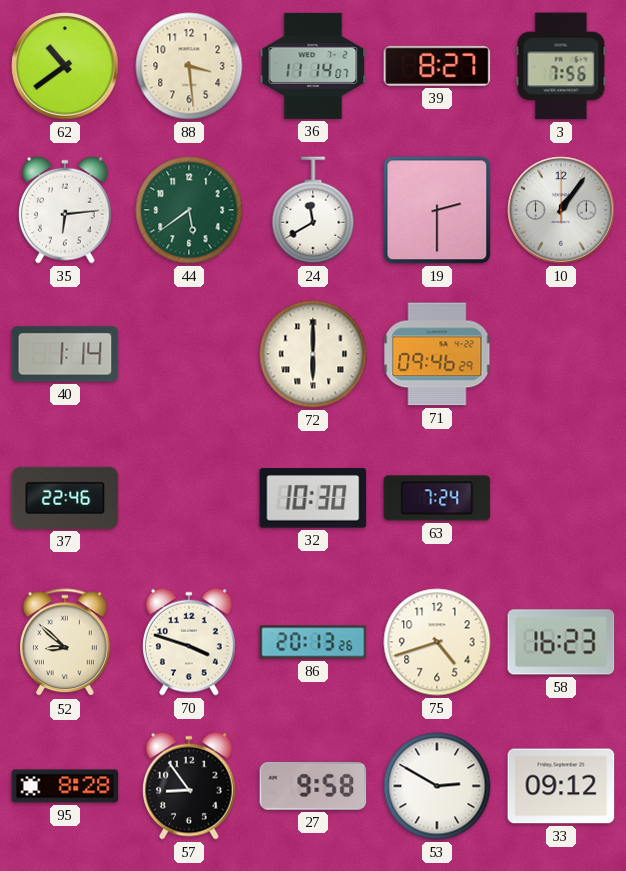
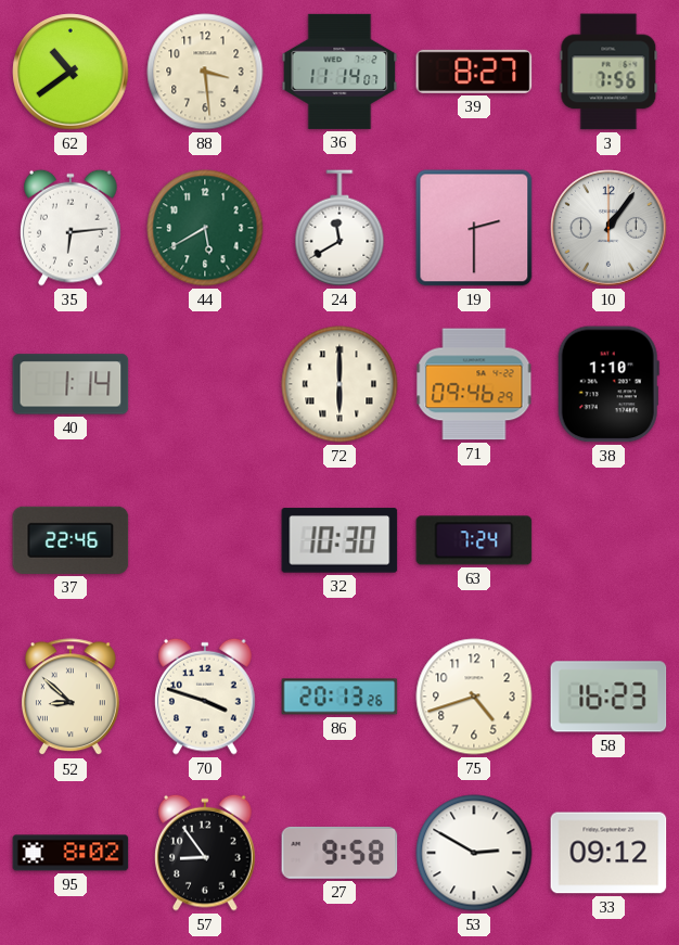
44: 5:39 -> 5:40
38: none -> 1:10
95: 8:28 -> 8:02
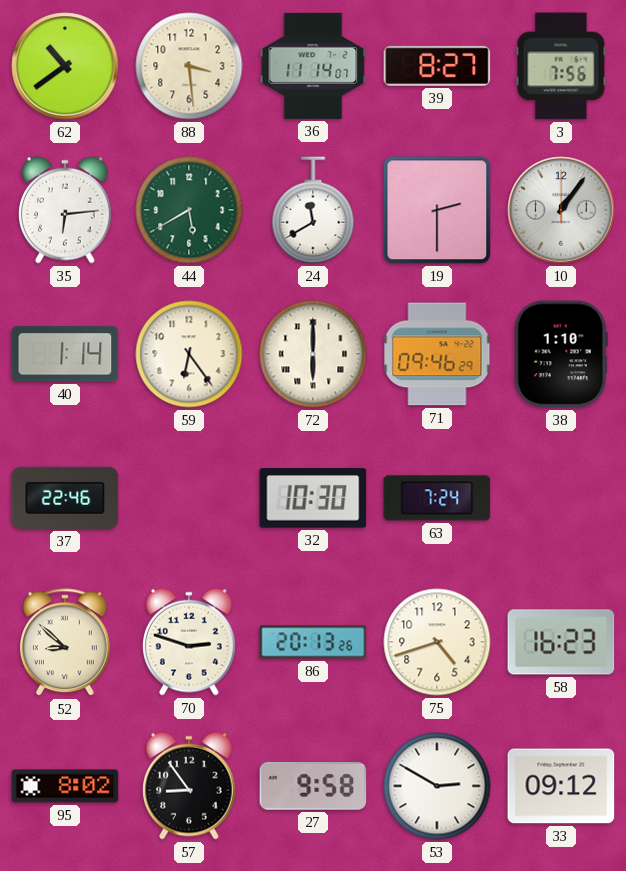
59: none -> 6:24
70: 3:48 -> 2:48
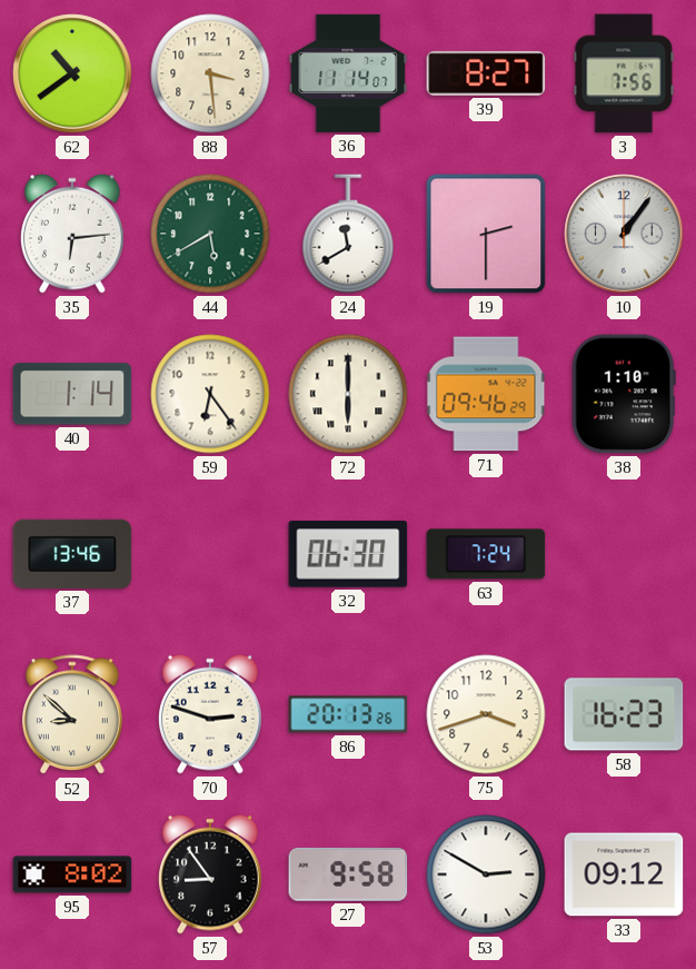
37: 22:46 -> 13:46
32: 10:30 -> 06:30
75: 4:42 -> 3:42
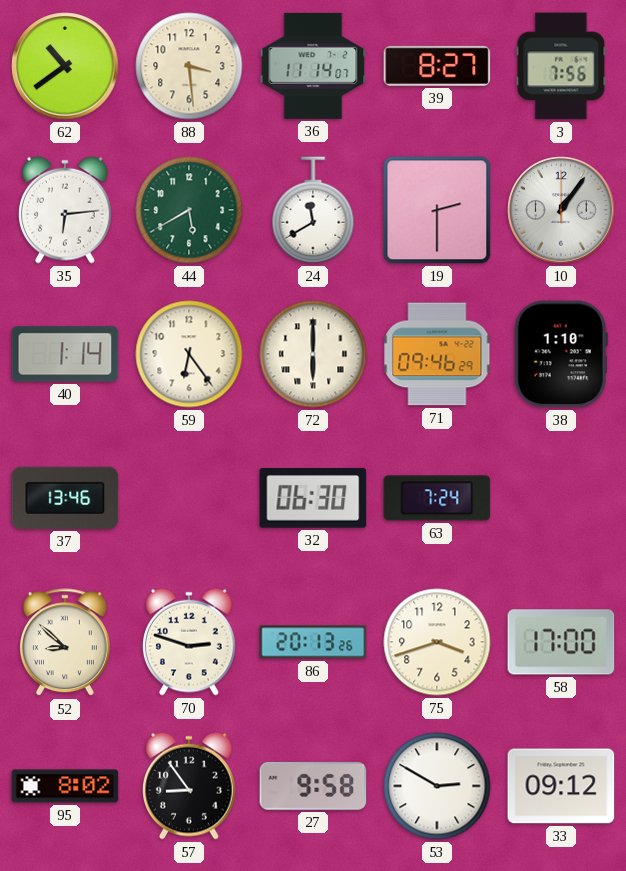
58: 16:23 -> 17:00
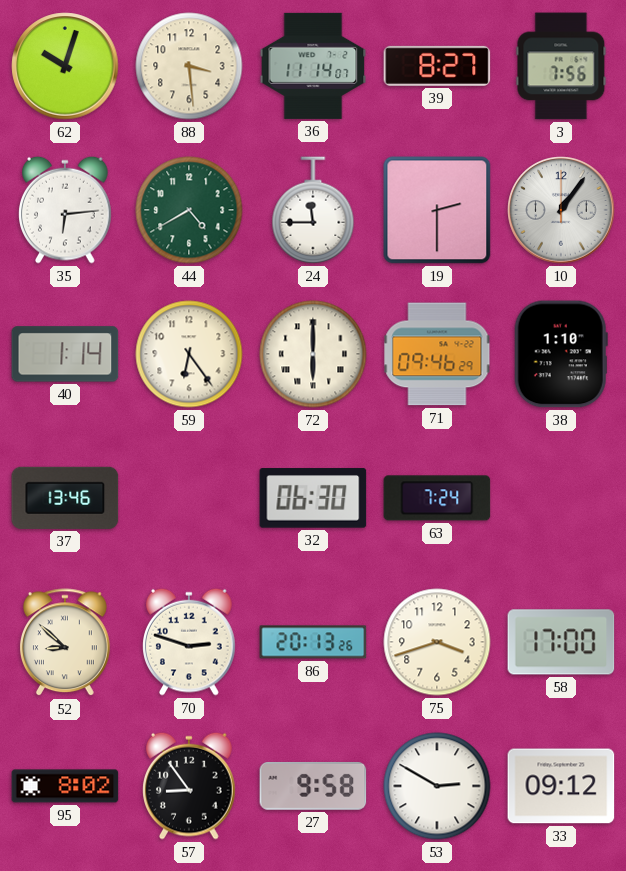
62: 10:39 -> 10:03
44: 5:40 -> 4:40
24: 11:40 -> 11:45
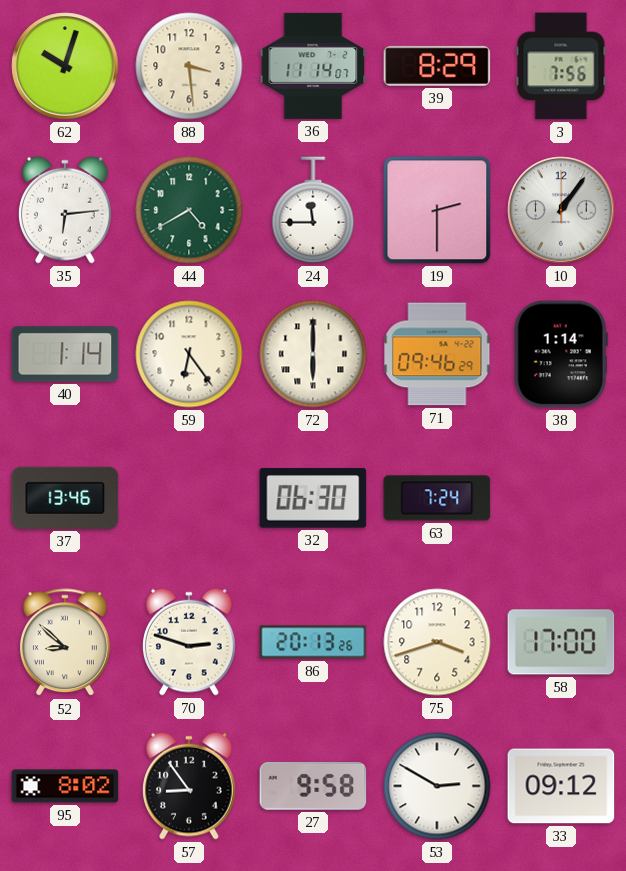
39: 8:27 -> 8:29
38: 1:10 -> 1:14
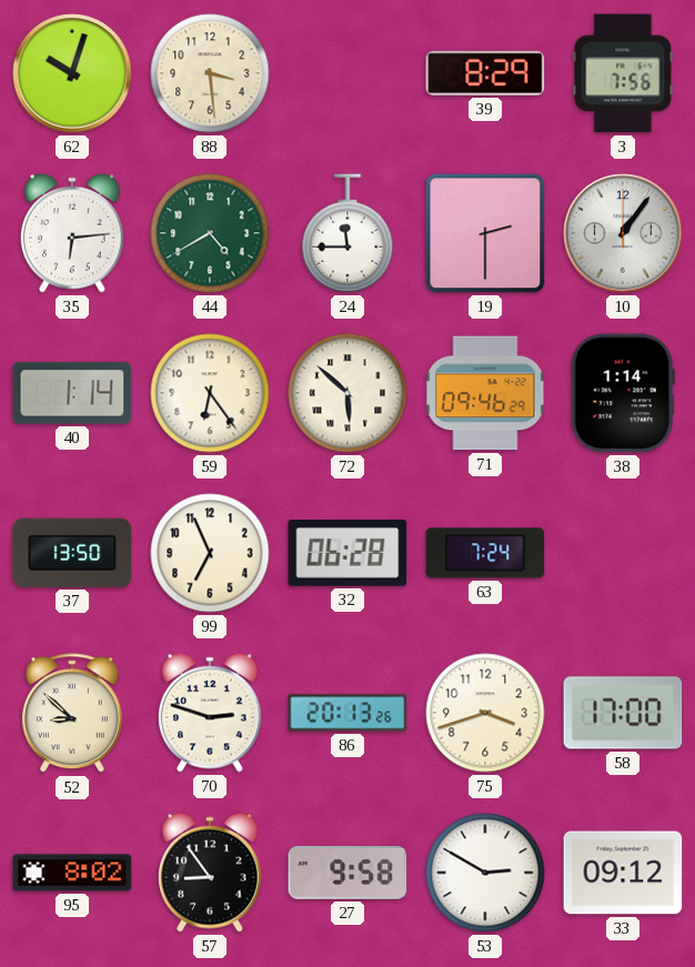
36: 11:14 -> none
72: 6:00 -> 5:52
37: 13:46 -> 13:50
99: none -> 6:56
32: 06:30 -> 06:28
